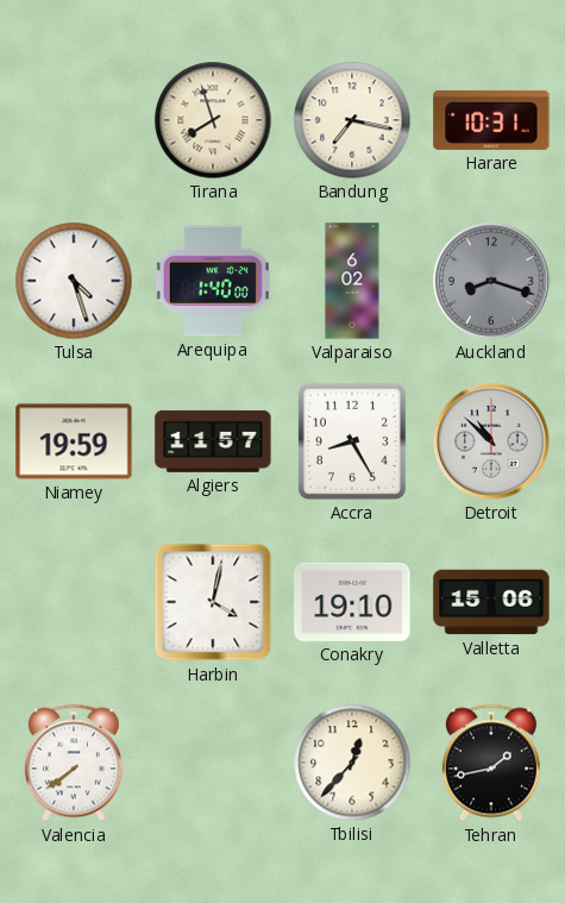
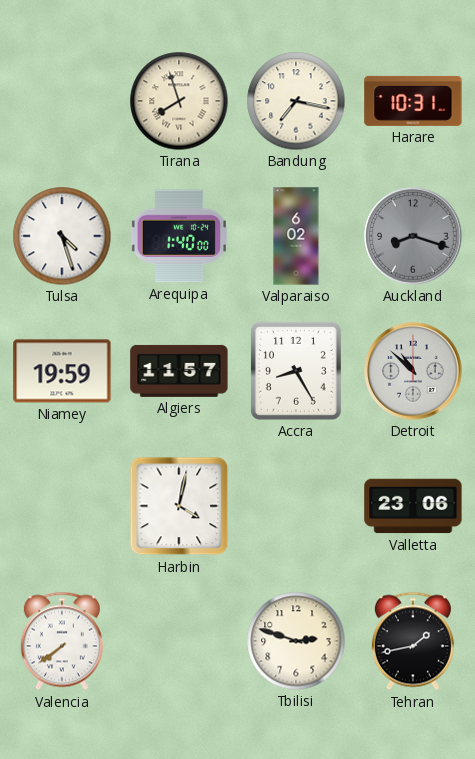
Conakry: 19:10 -> none
Valletta: 15:06 -> 23:06
Tbilisi: 12:37 -> 2:48
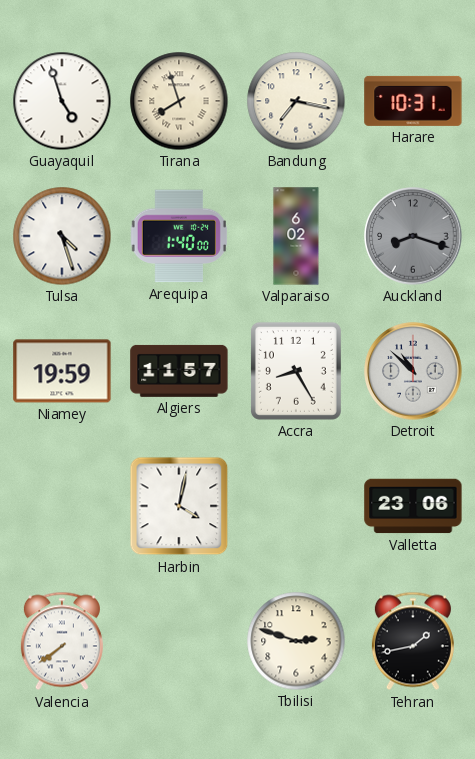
Guayaquil: none -> 4:57
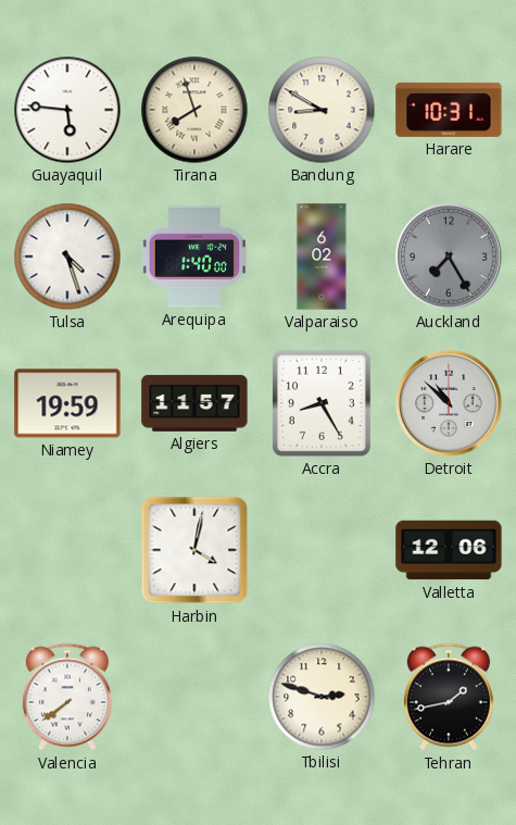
Guayaquil: 4:57 -> 5:46
Bandung: 7:17 -> 8:50
Auckland: 8:18 -> 7:25
Valletta: 23:06 -> 12:06
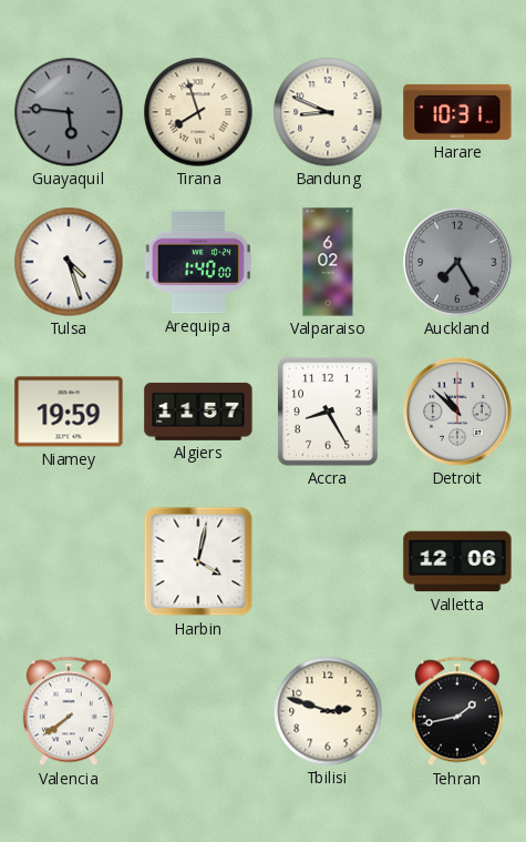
Guayaquil dial: white -> grey
Bandung: 8:50 -> 8:49
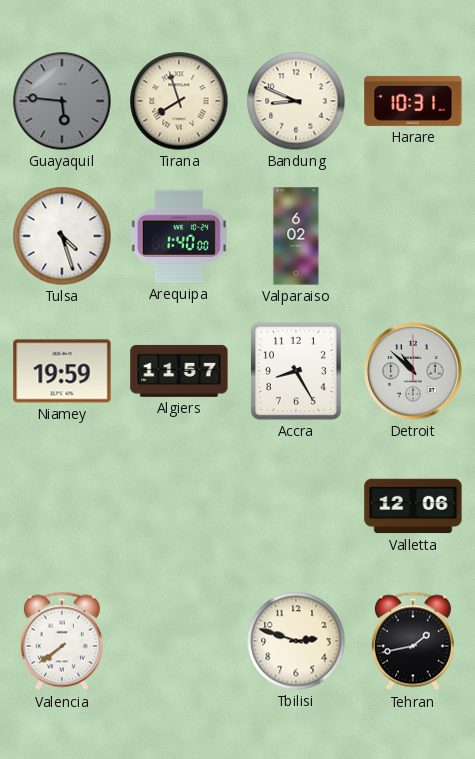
Auckland: 7:25 -> none
Harbin: 4:02 -> none
